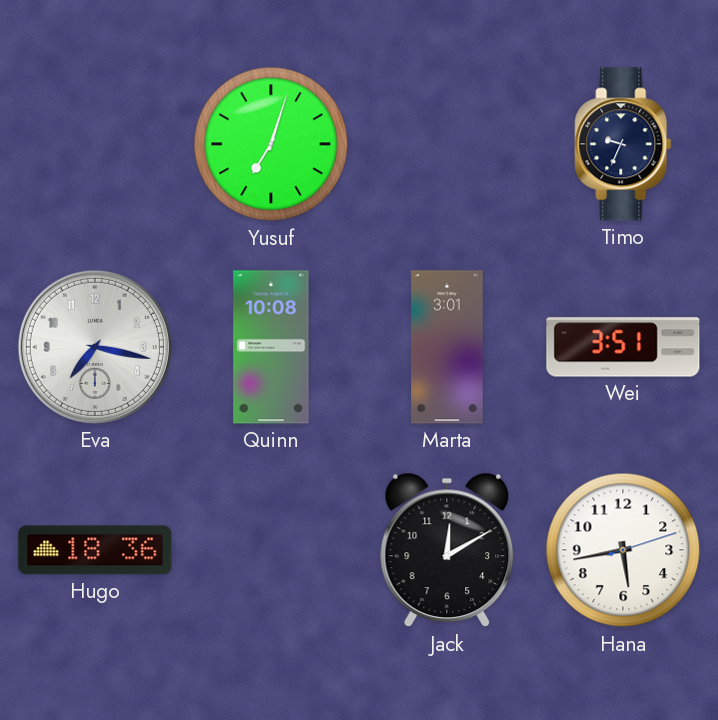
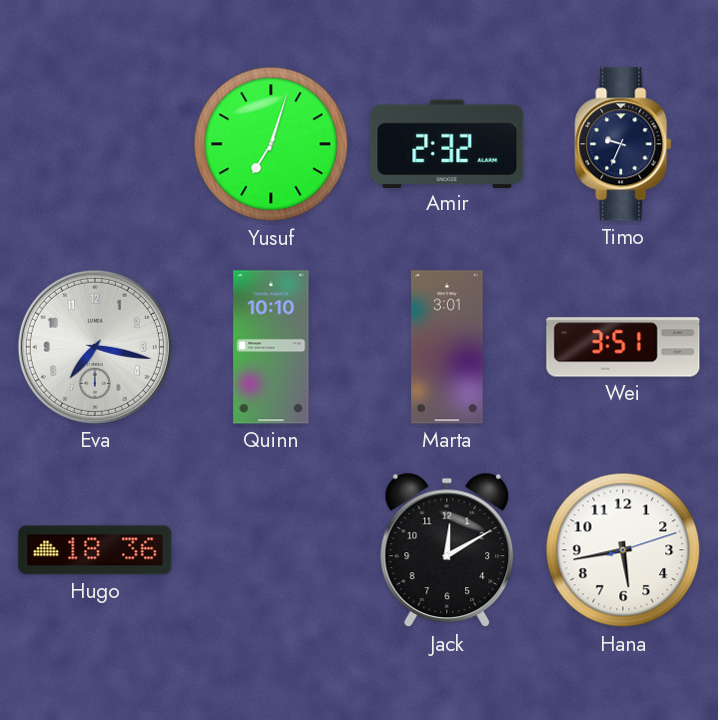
Amir: none -> 2:32
Quinn: 10:08 -> 10:10
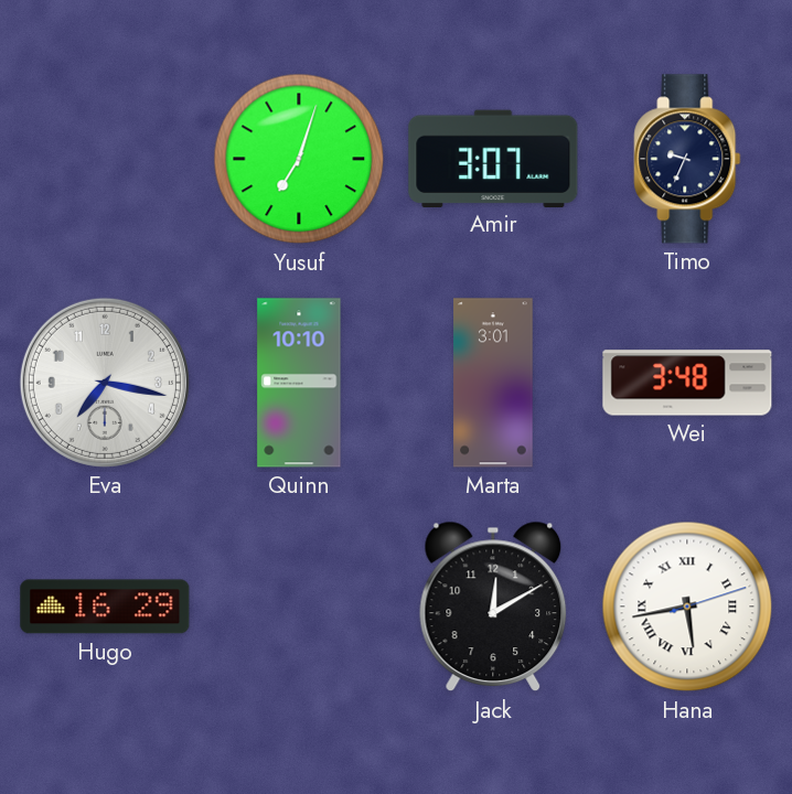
Amir: 2:32 -> 3:07
Wei: 3:51 -> 3:48
Hugo: 18:36 -> 16:29
Hana numerals: Arabic -> Roman
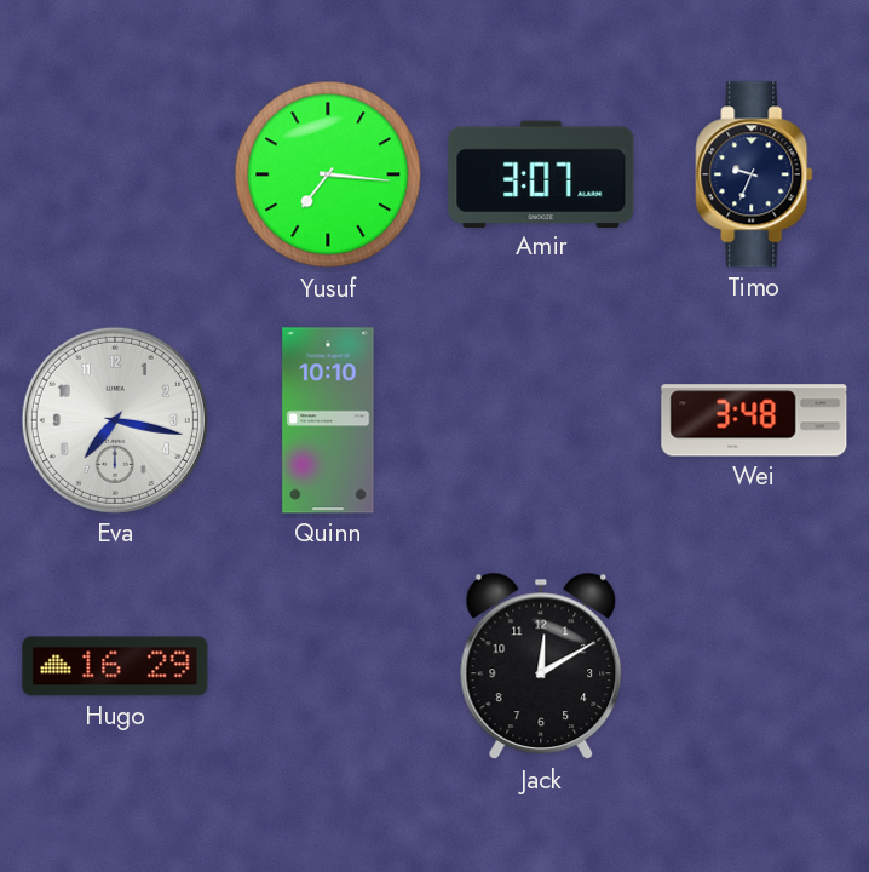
Yusuf: 7:03 -> 7:16
Marta: 3:01 -> none
Hana: 5:43 -> none
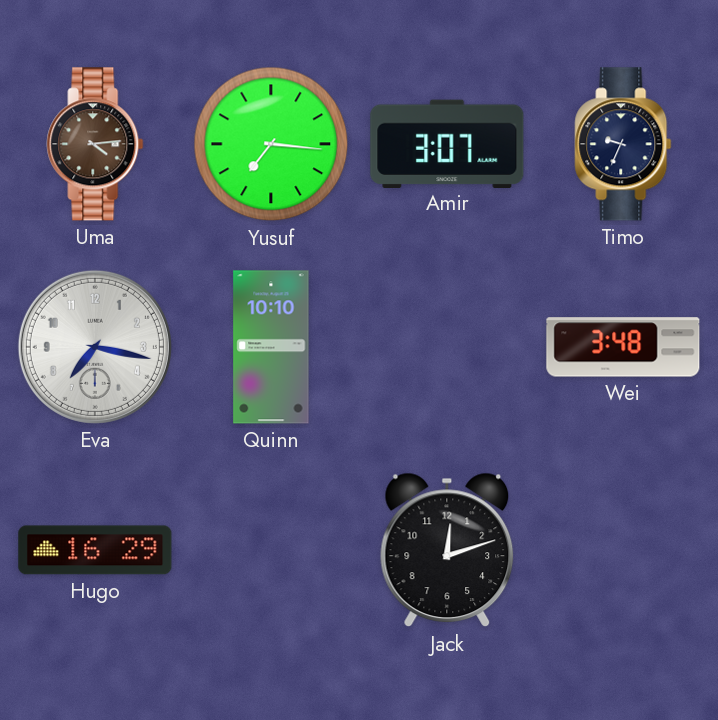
Uma: none -> 4:14
Jack: 12:10 -> 12:12
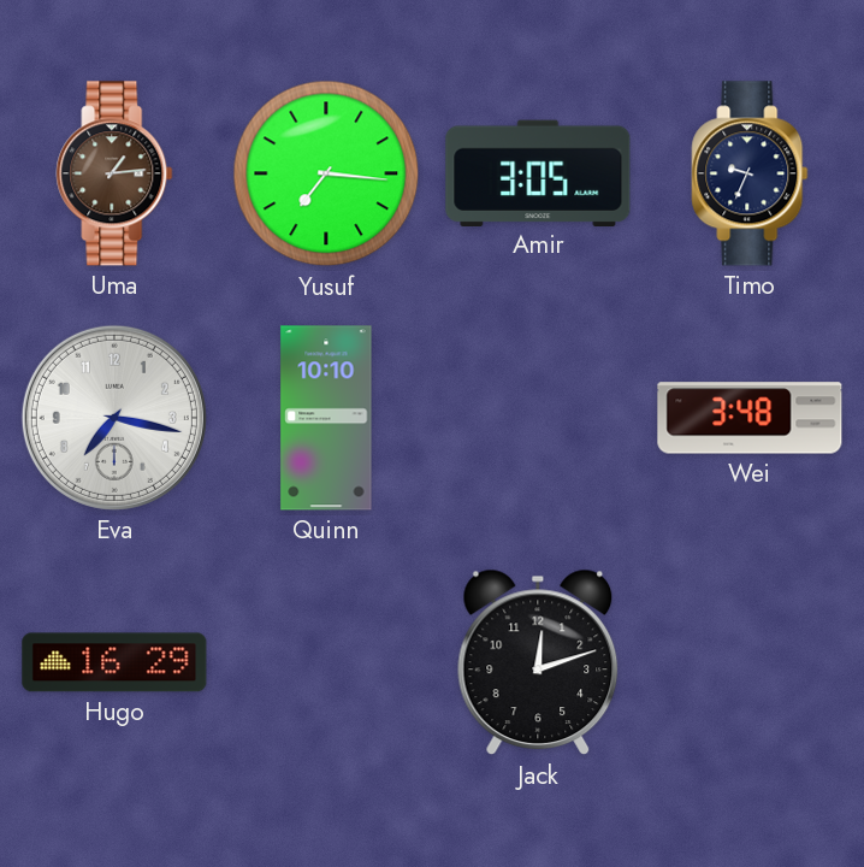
Uma: 4:14 -> 1:14
Amir: 3:07 -> 3:05
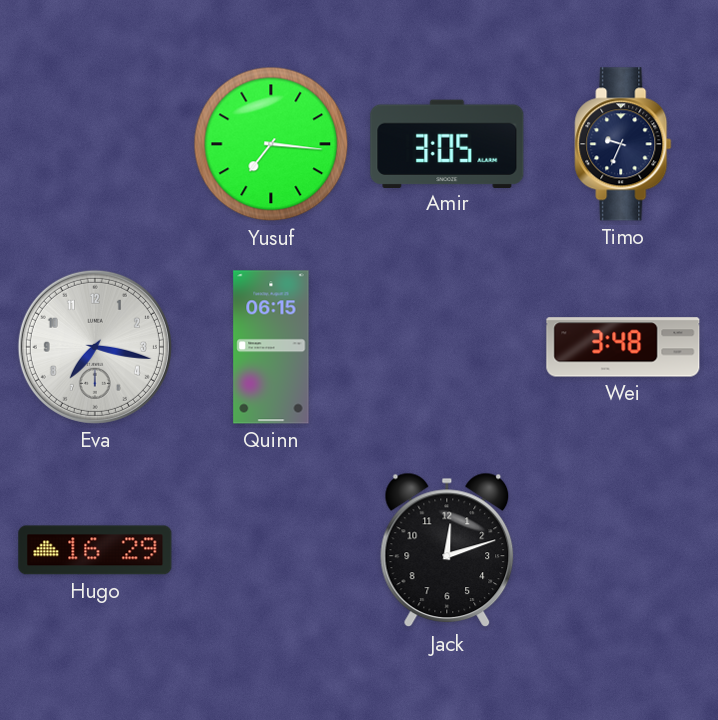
Uma: 1:14 -> none
Quinn: 10:10 -> 06:15
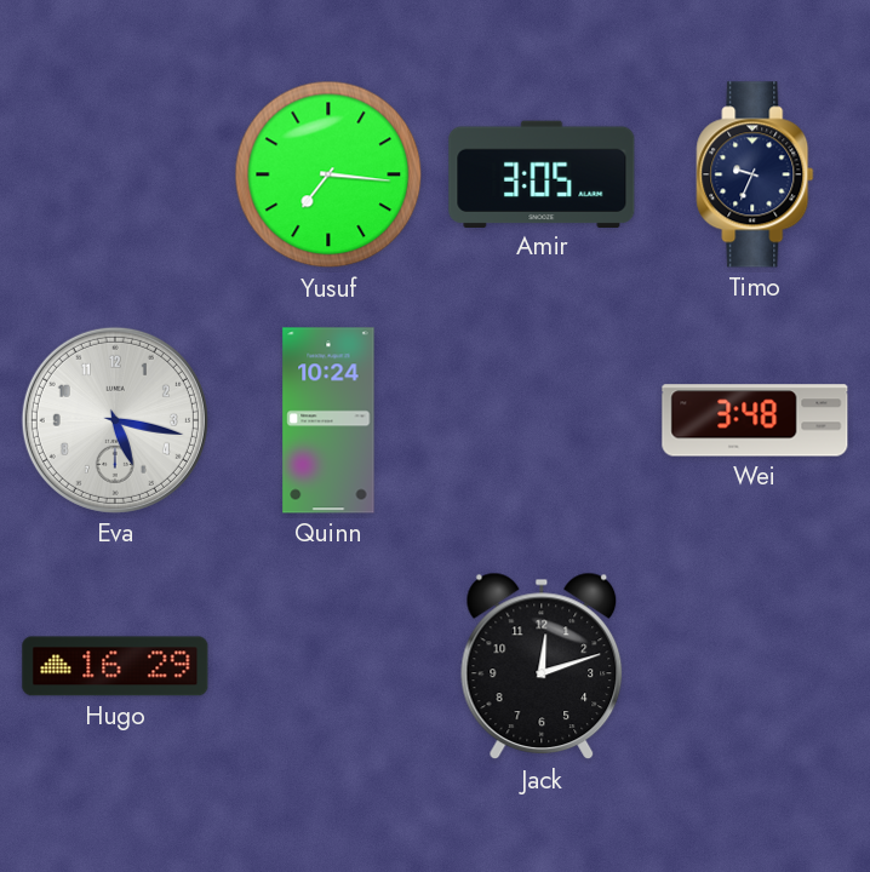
Eva: 7:17 -> 5:17
Quinn: 06:15 -> 10:24
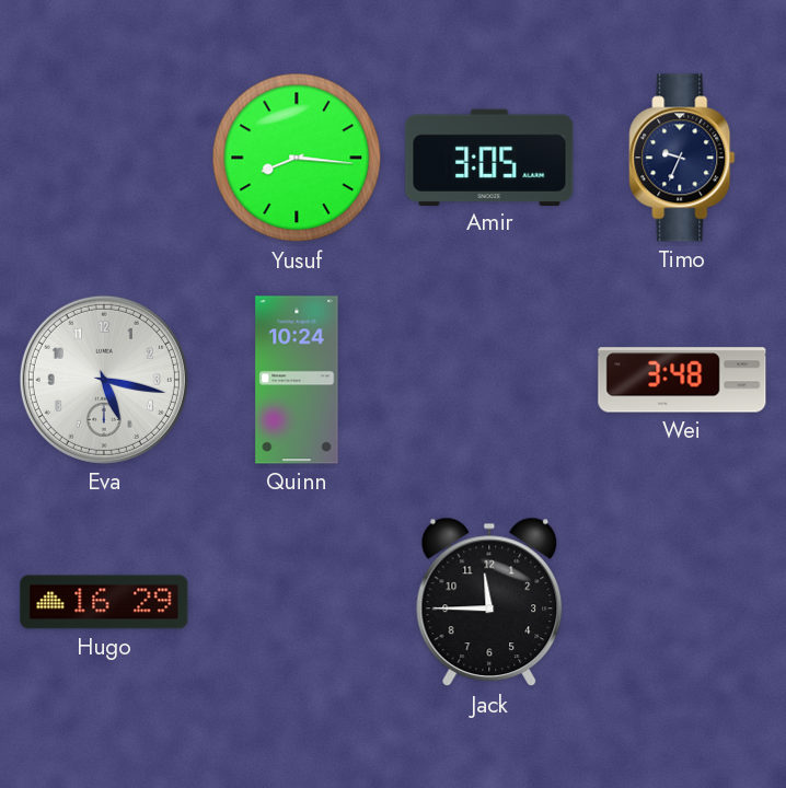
Yusuf: 7:16 -> 8:16
Jack: 12:12 -> 11:45
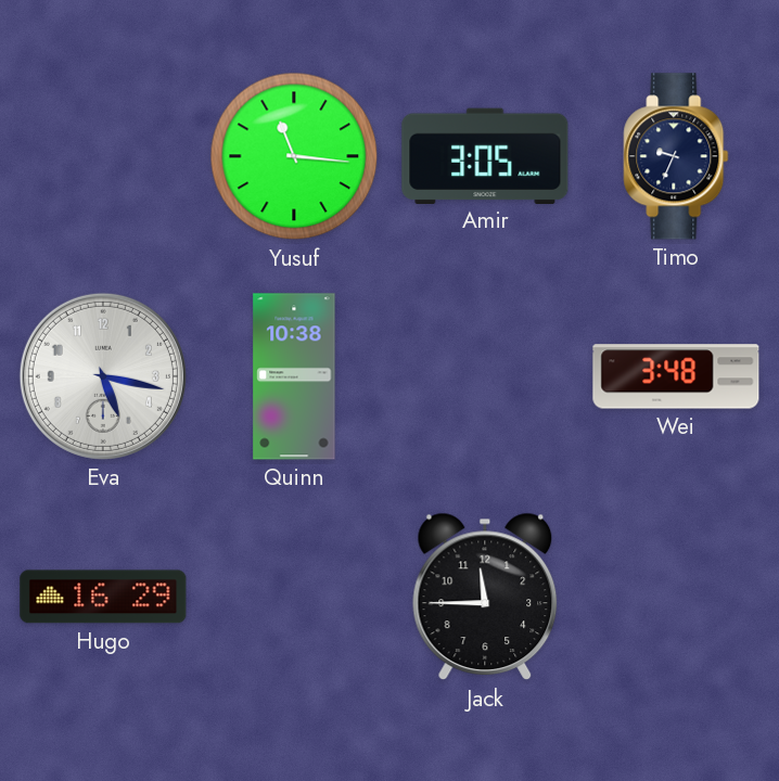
Yusuf: 8:16 -> 11:16
Quinn: 10:24 -> 10:38
